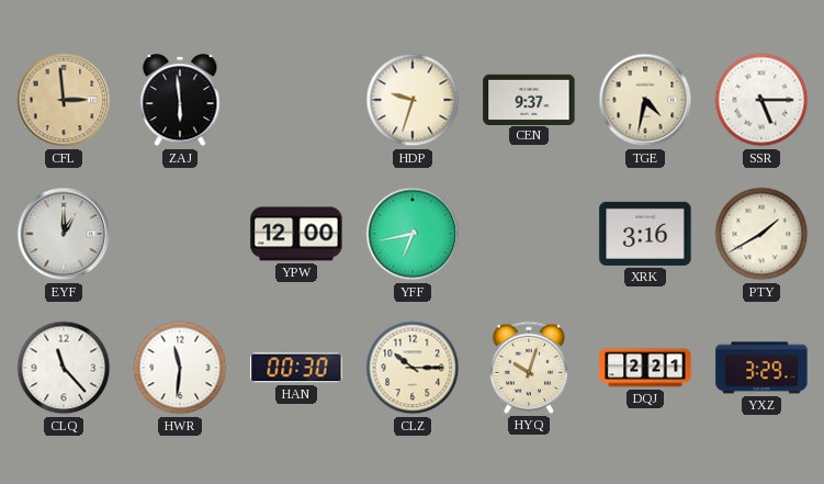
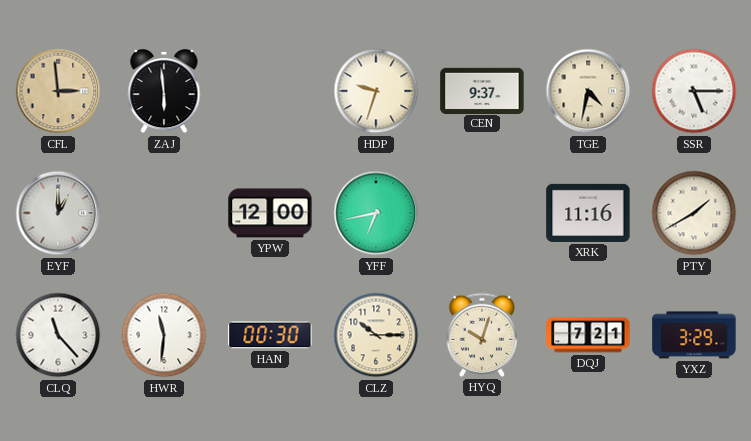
XRK: 3:16 -> 11:16
DQJ: 2:21 -> 7:21
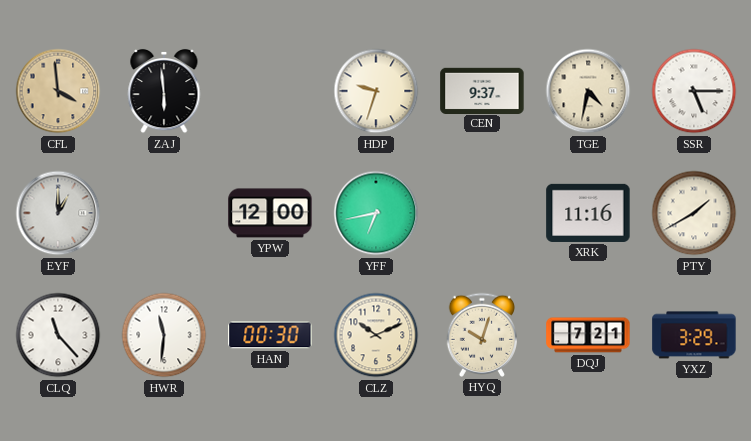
CFL: 2:59 -> 3:59
CLZ: 10:15 -> 10:11
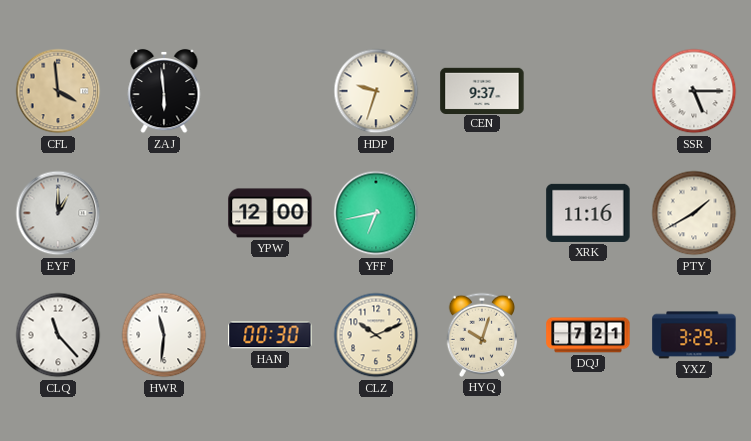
TGE: 4:32 -> none
